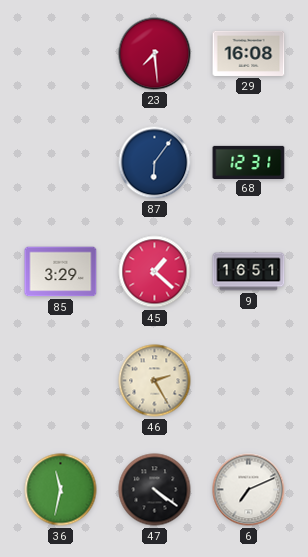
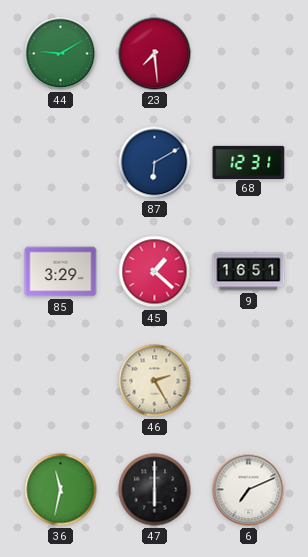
44: none -> 9:10
29: 16:08 -> none
87: 6:06 -> 6:10
47: 4:21 -> 6:00
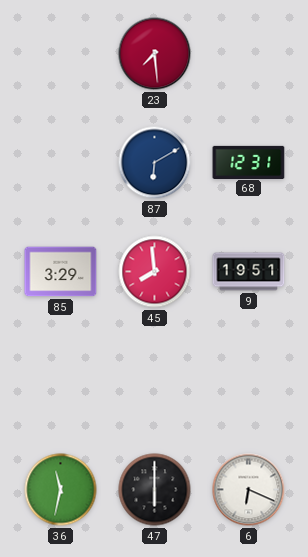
44: 9:10 -> none
45: 1:22 -> 7:59
9: 16:51 -> 19:51
46: 2:25 -> none
6: 7:11 -> 6:19
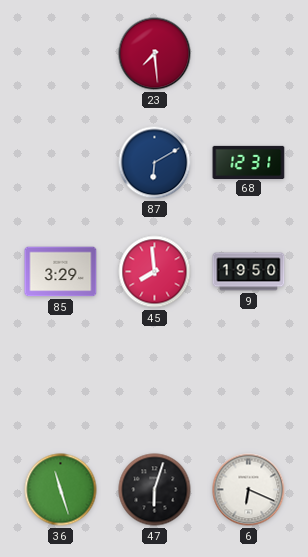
9: 19:51 -> 19:50
36: 11:32 -> 11:27
47: 6:00 -> 6:03
